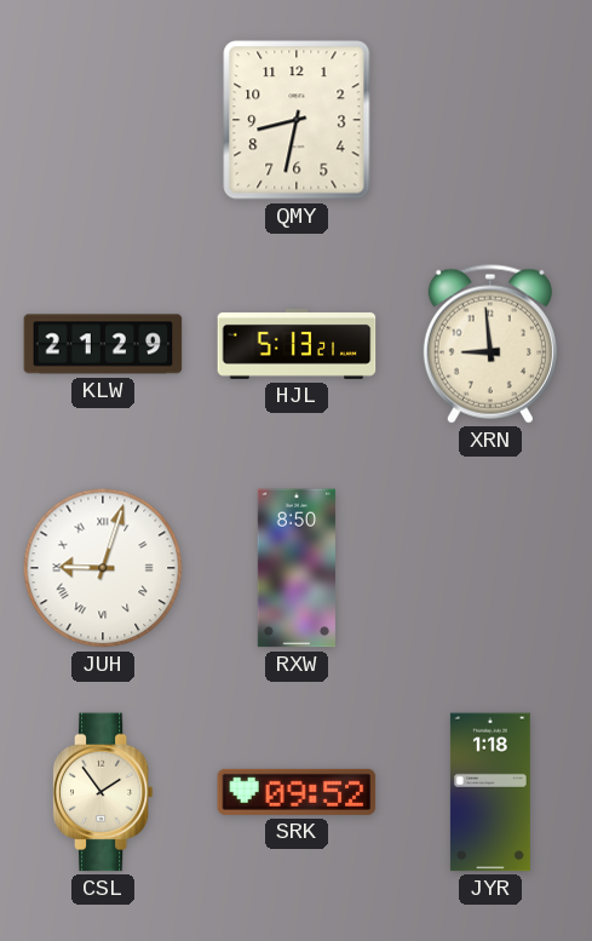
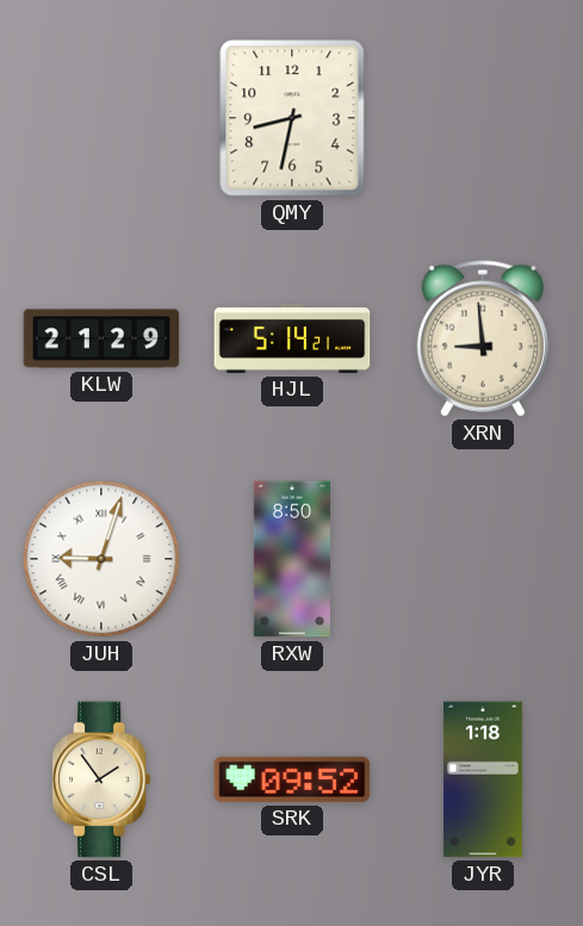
HJL: 5:13 -> 5:14
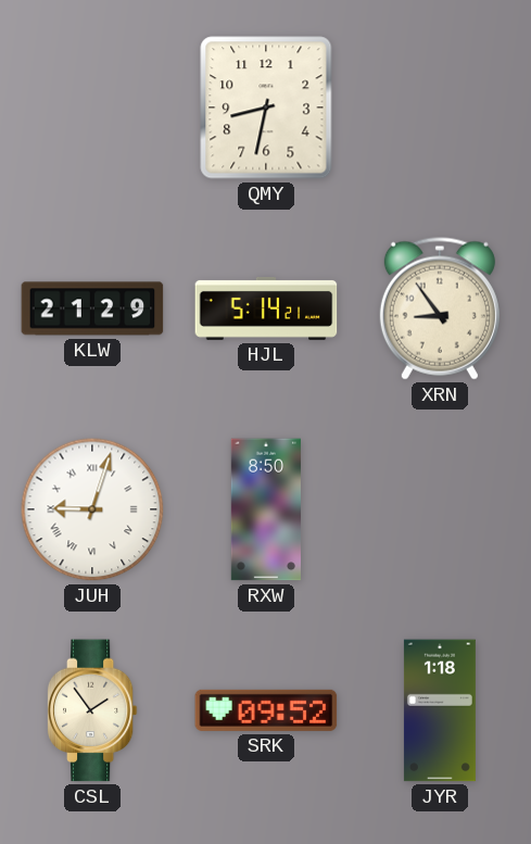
XRN: 8:59 -> 8:54
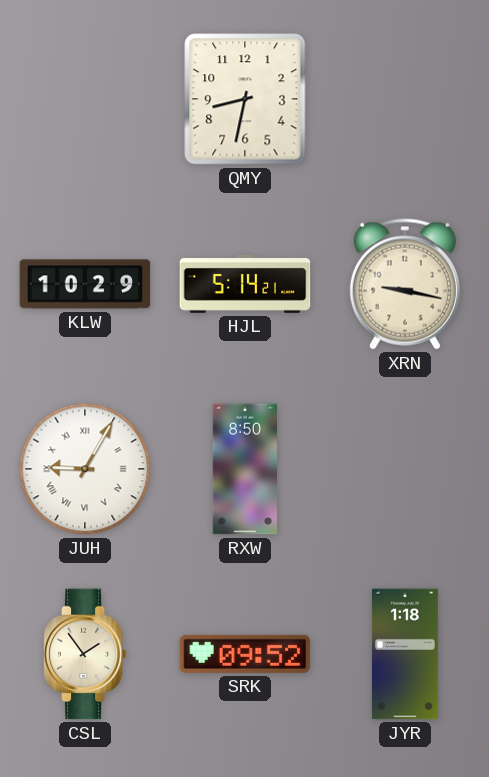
KLW: 21:29 -> 10:29
XRN: 8:54 -> 9:17
JUH: 9:03 -> 9:05
